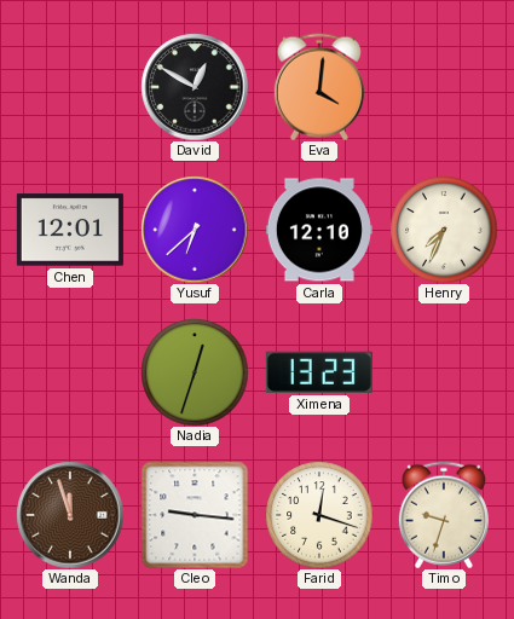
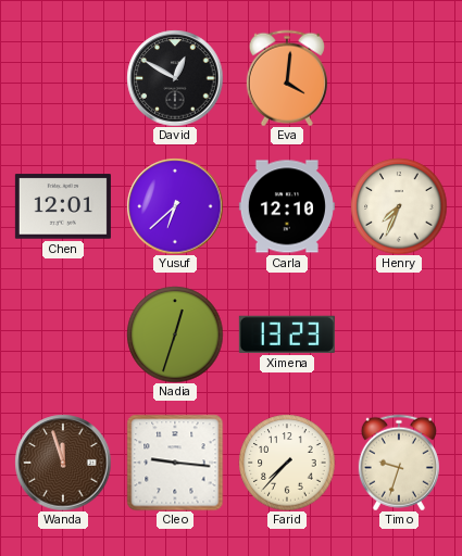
Farid: 12:18 -> 7:37
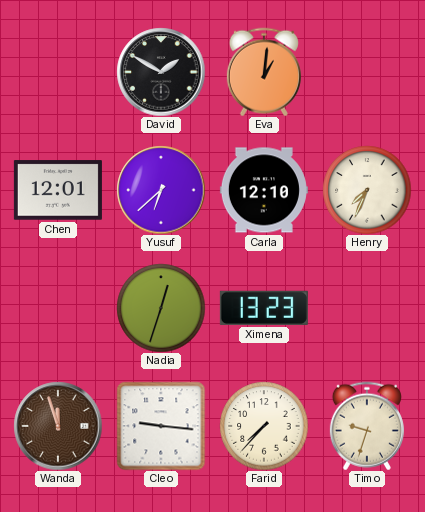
David: 12:50 -> 1:50
Eva: 4:01 -> 1:01
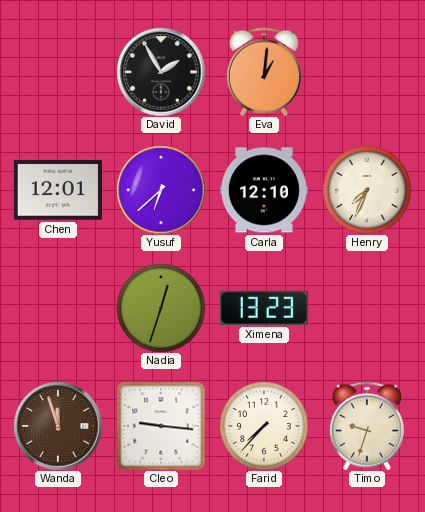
David: 1:50 -> 1:55
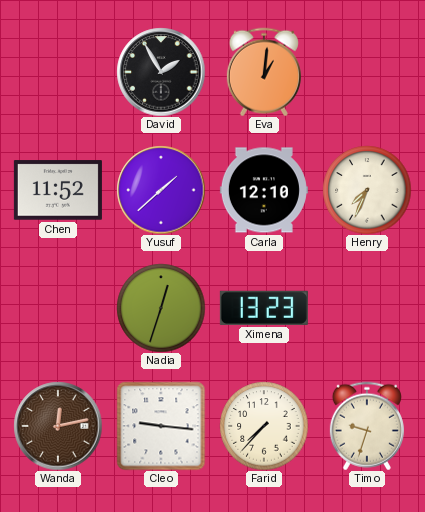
Chen: 12:01 -> 11:52
Yusuf: 6:38 -> 1:38
Wanda: 11:57 -> 12:13
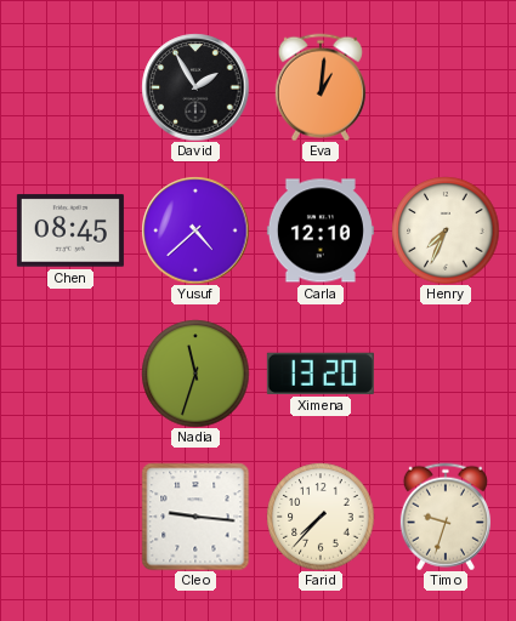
Chen: 11:52 -> 08:45
Yusuf: 1:38 -> 4:38
Nadia: 12:33 -> 11:33
Ximena: 13:23 -> 13:20
Wanda: 12:13 -> none
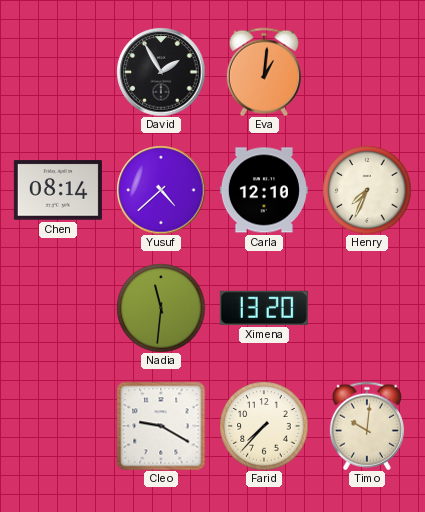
Chen: 08:45 -> 08:14
Nadia: 11:33 -> 11:31
Cleo: 9:16 -> 9:20
Timo: 9:33 -> 10:01
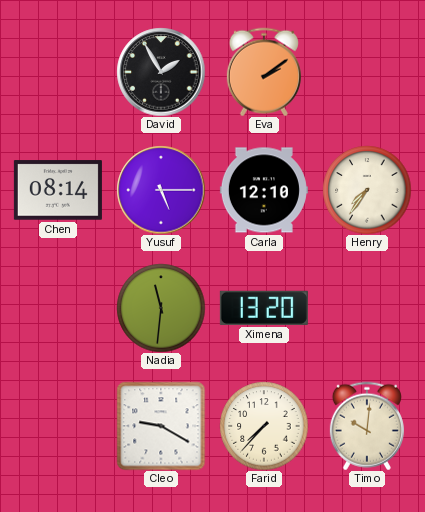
Eva: 1:01 -> 2:09
Yusuf: 4:38 -> 5:15
Henry: 7:34 -> 7:36
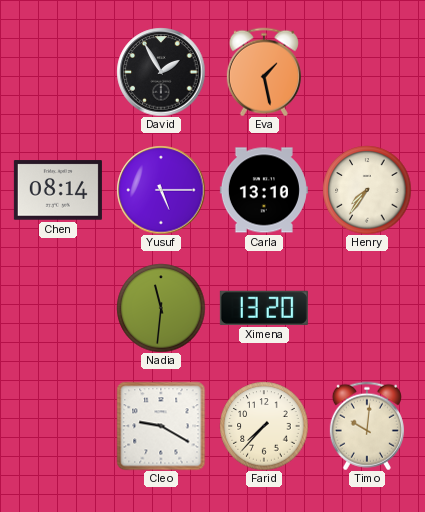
Eva: 2:09 -> 1:28
Carla: 12:10 -> 13:10
